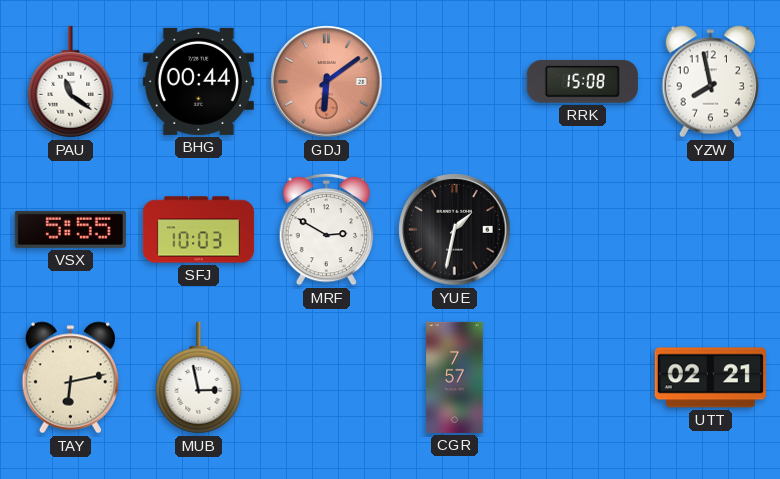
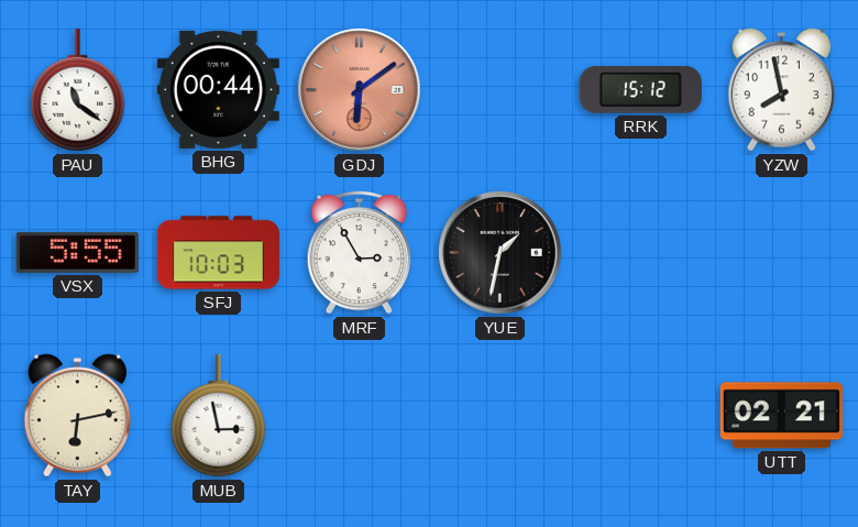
RRK: 15:08 -> 15:12
MRF: 2:50 -> 2:55
CGR: 7:57 -> none
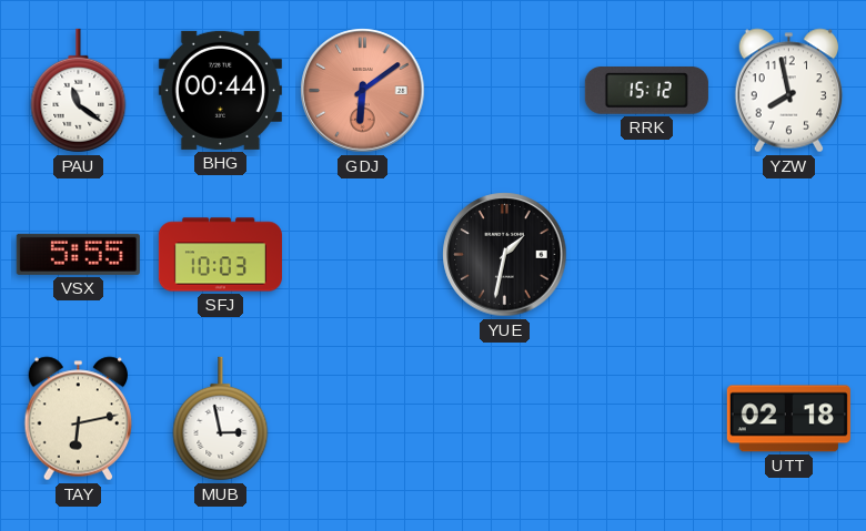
MRF: 2:55 -> none
UTT: 02:21 -> 02:18
